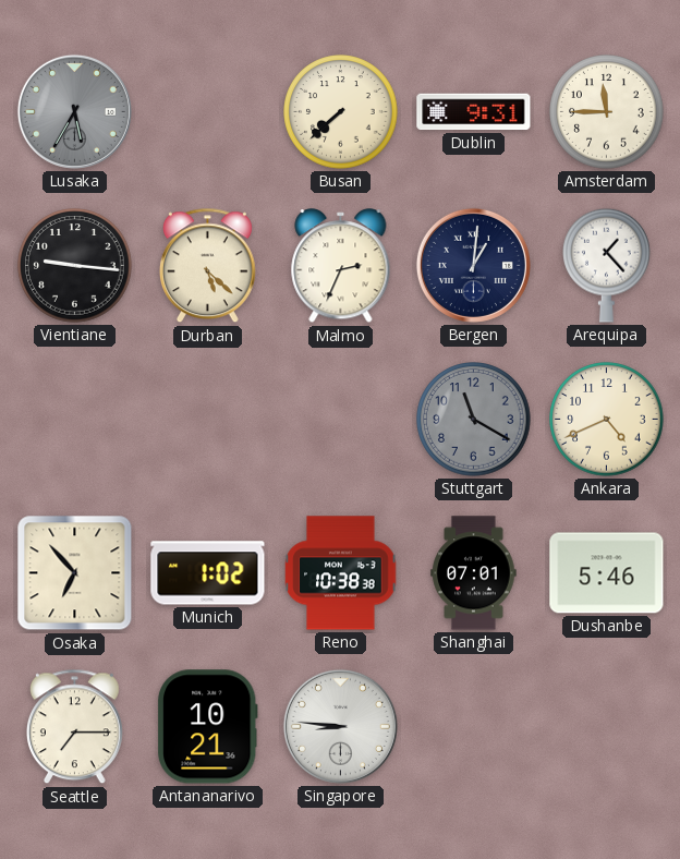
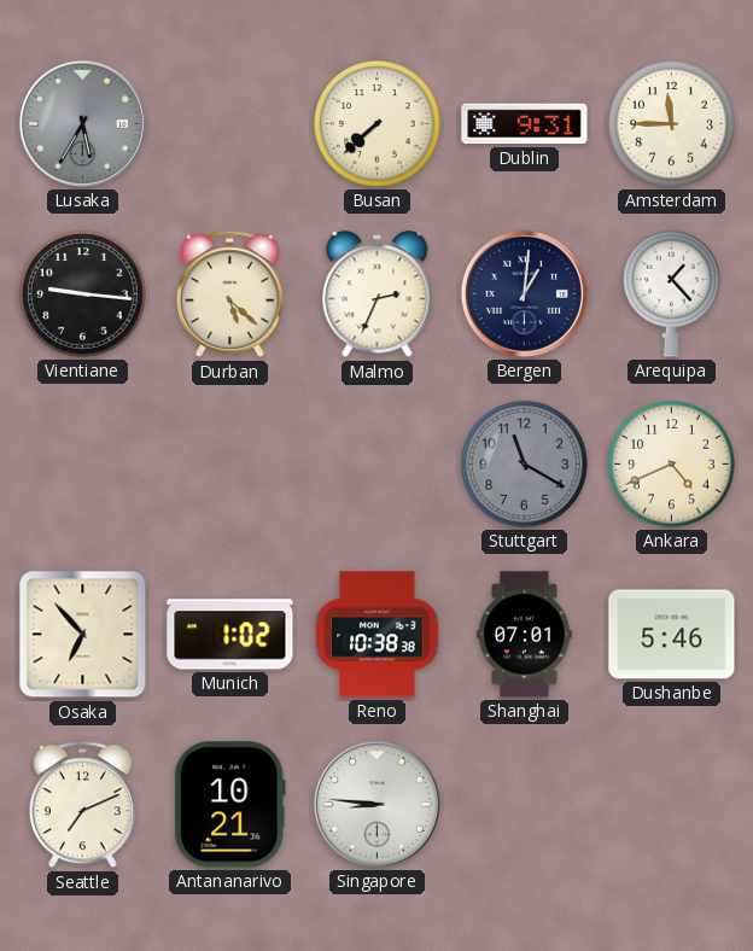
Seattle: 7:15 -> 7:11
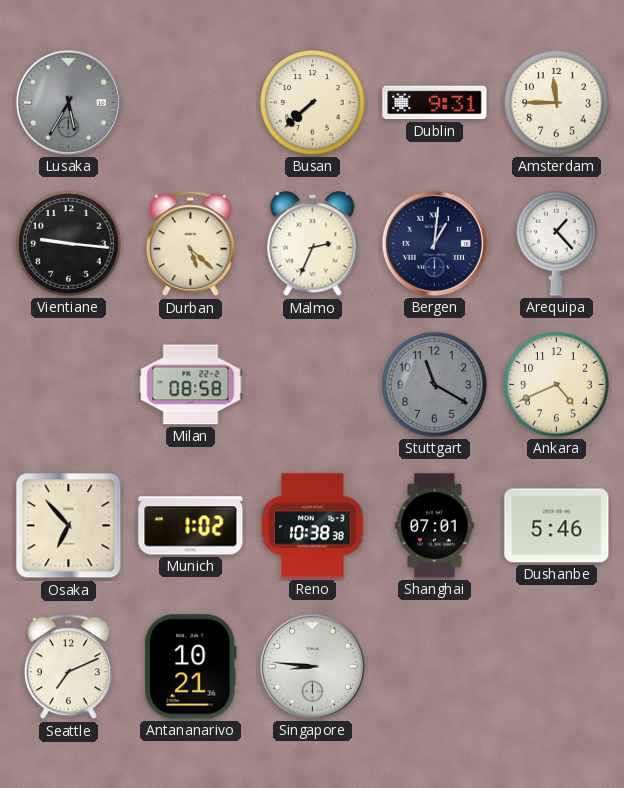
Milan: none -> 08:58
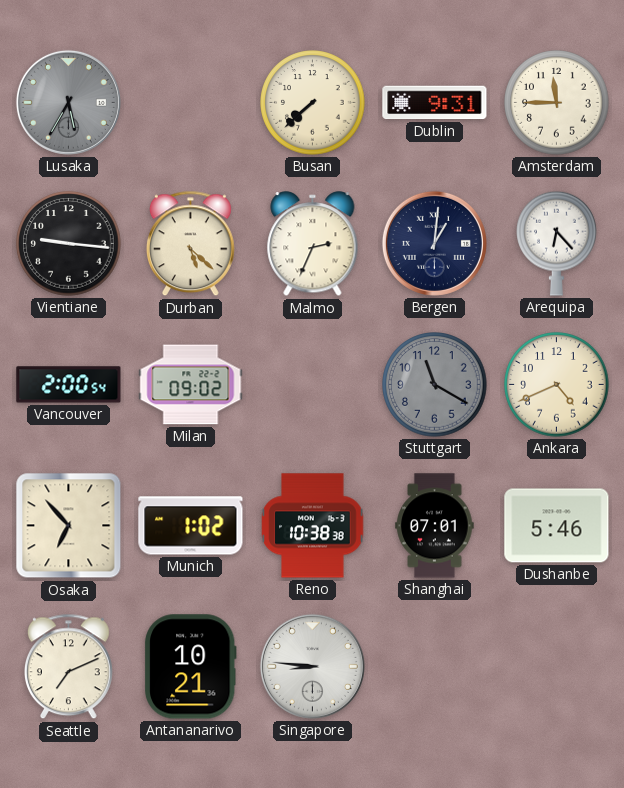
Arequipa: 1:23 -> 6:23
Vancouver: none -> 2:00
Milan: 08:58 -> 09:02
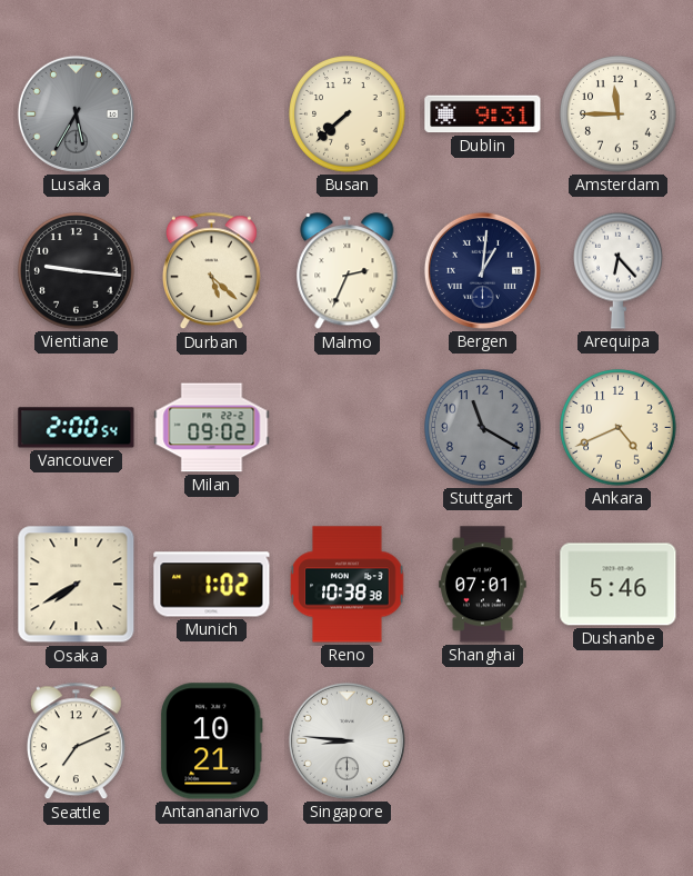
Osaka: 6:53 -> 7:40
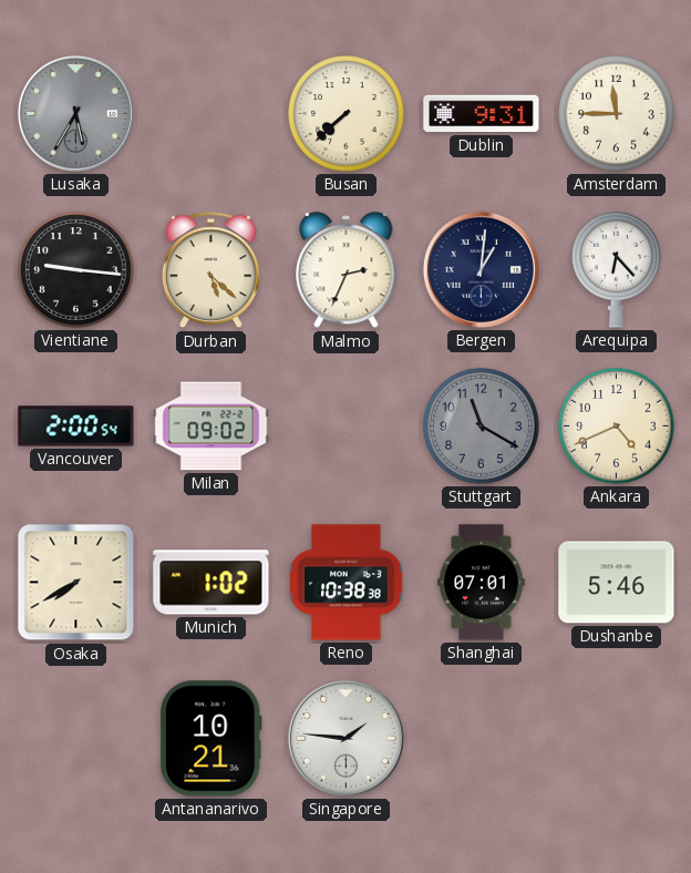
Seattle: 7:11 -> none
Singapore: 8:46 -> 1:46
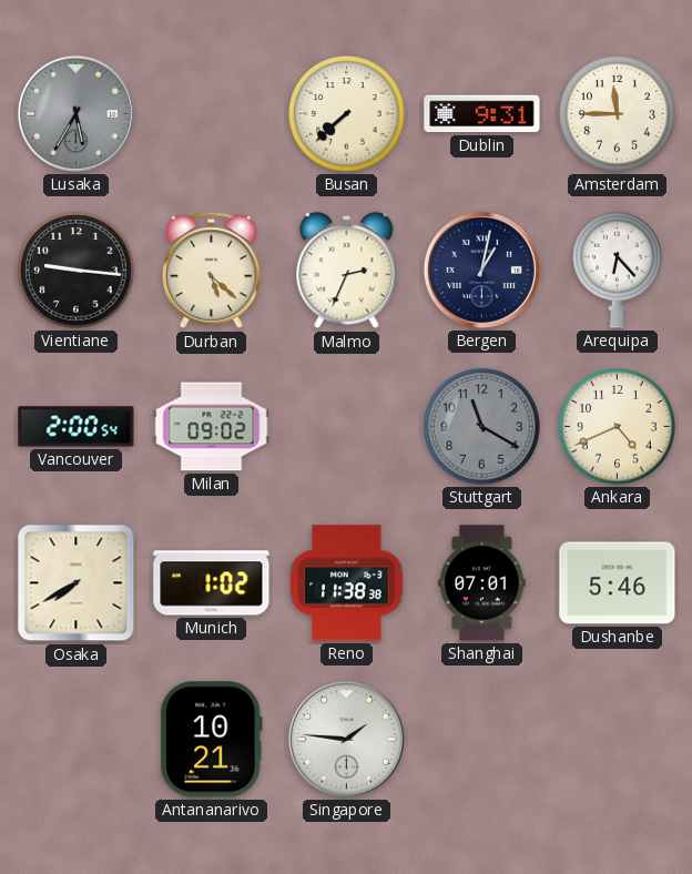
Bergen: 1:01 -> 1:02
Reno: 10:38 -> 11:38
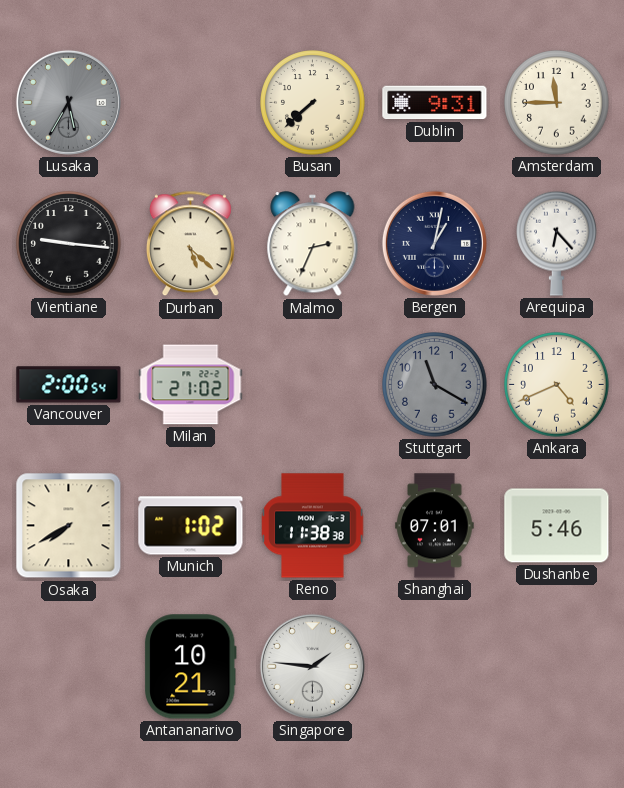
Milan: 09:02 -> 21:02
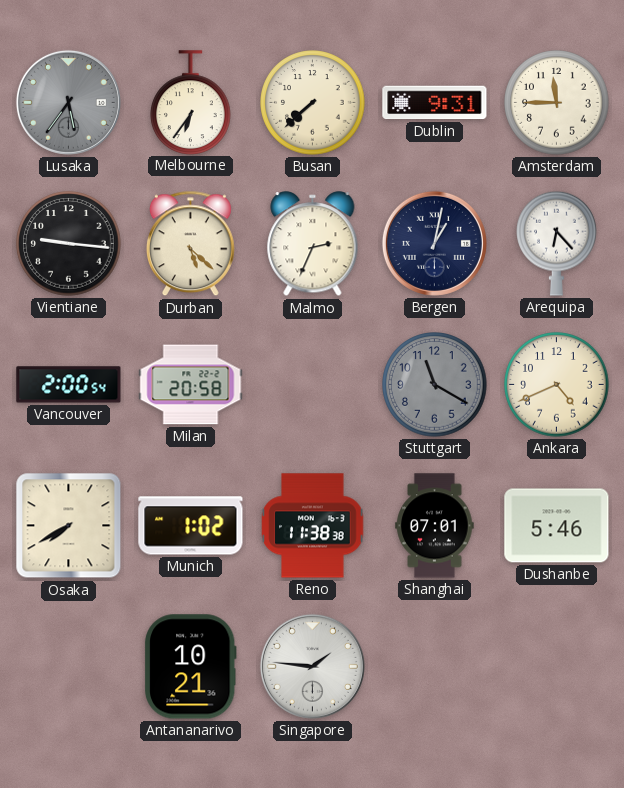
Lusaka: 5:35 -> 5:36
Melbourne: none -> 6:36
Milan: 21:02 -> 20:58
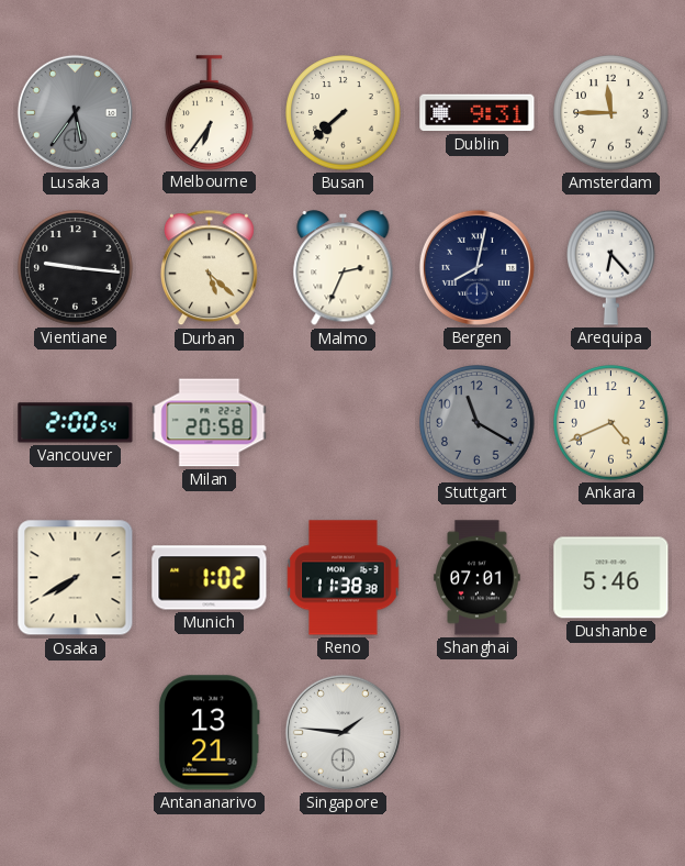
Bergen: 1:02 -> 8:02
Antananarivo: 10:21 -> 13:21
